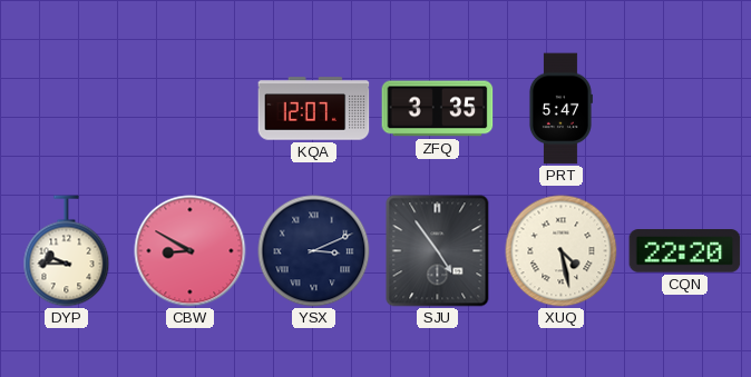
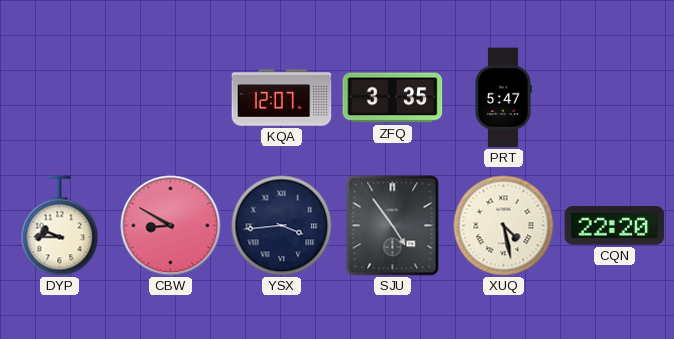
YSX: 3:11 -> 3:44
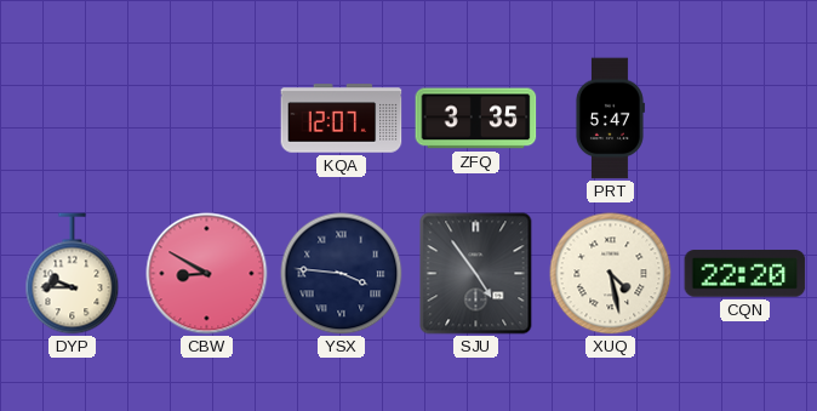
YSX: 3:44 -> 3:46
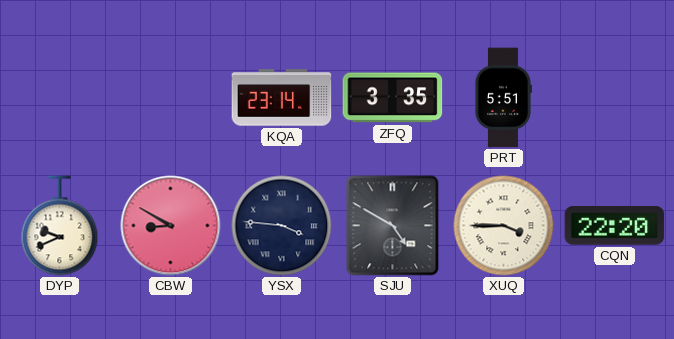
KQA: 12:07 -> 23:14
PRT: 5:47 -> 5:51
DYP: 9:45 -> 9:41
SJU: 4:54 -> 4:50
XUQ: 4:28 -> 3:45
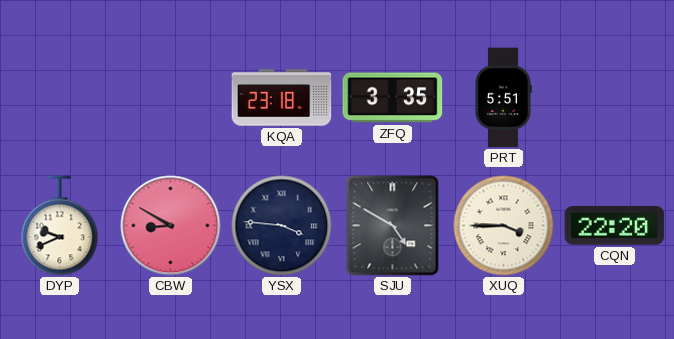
KQA: 23:14 -> 23:18
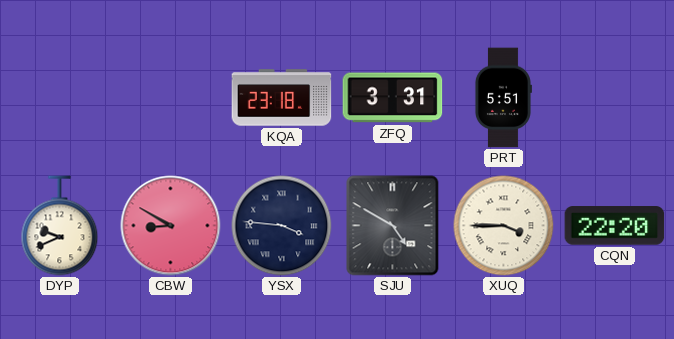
ZFQ: 3:35 -> 3:31
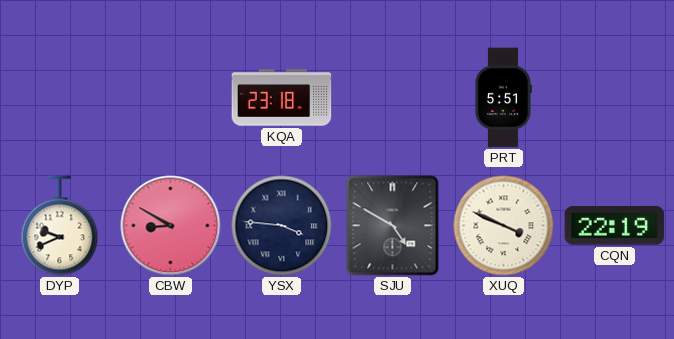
ZFQ: 3:31 -> none
XUQ: 3:45 -> 3:49
CQN: 22:20 -> 22:19
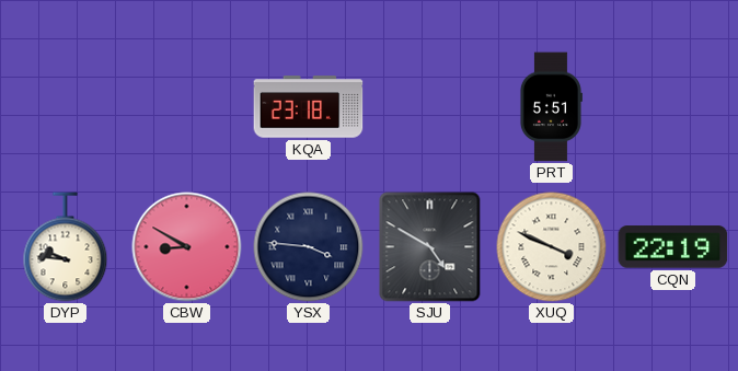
DYP: 9:41 -> 9:46
